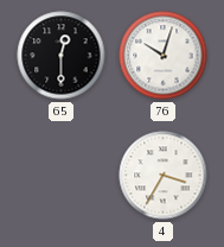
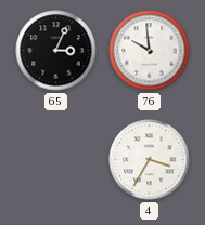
65: 12:30 -> 3:04
76: 10:03 -> 9:59
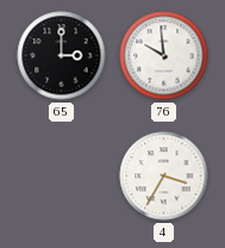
65: 3:04 -> 3:00
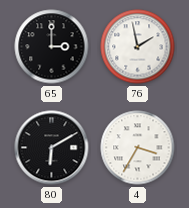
76: 9:59 -> 1:58
80: none -> 6:10
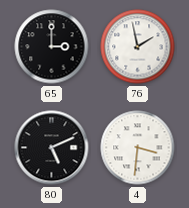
80: 6:10 -> 5:11
4: 3:35 -> 3:31
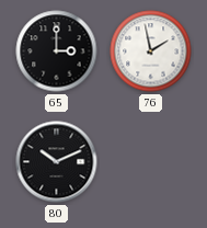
80: 5:11 -> 10:11
4: 3:31 -> none
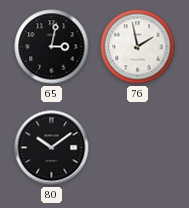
65: 3:00 -> 3:02
80: 10:11 -> 10:09
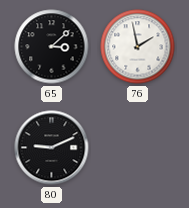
65: 3:02 -> 3:08
80: 10:09 -> 9:11
